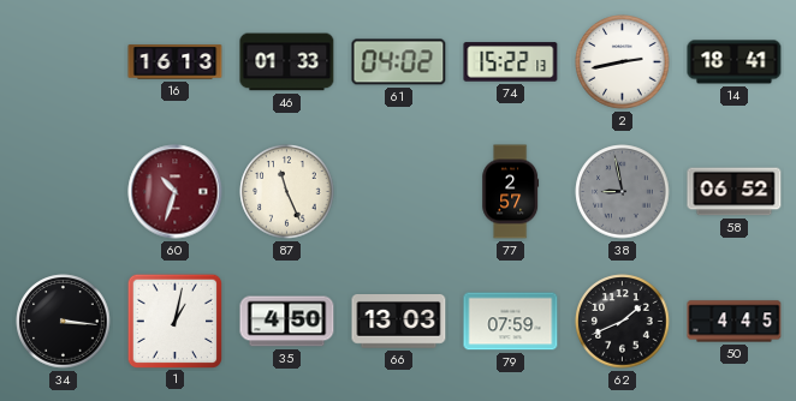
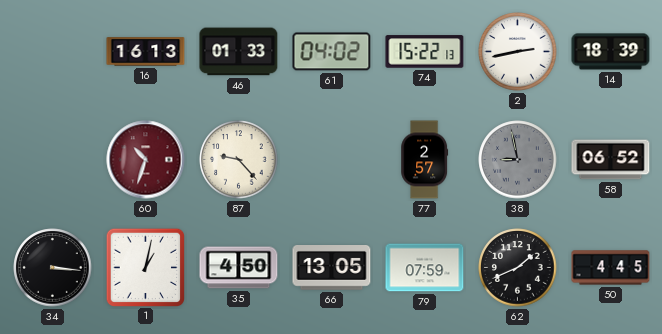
14: 18:41 -> 18:39
87: 11:26 -> 9:23
66: 13:03 -> 13:05
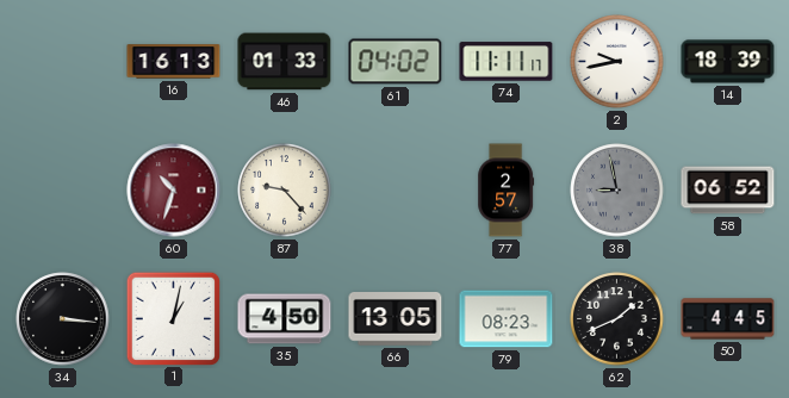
74: 15:22 -> 11:11
2: 2:43 -> 9:43
79: 07:59 -> 08:23
